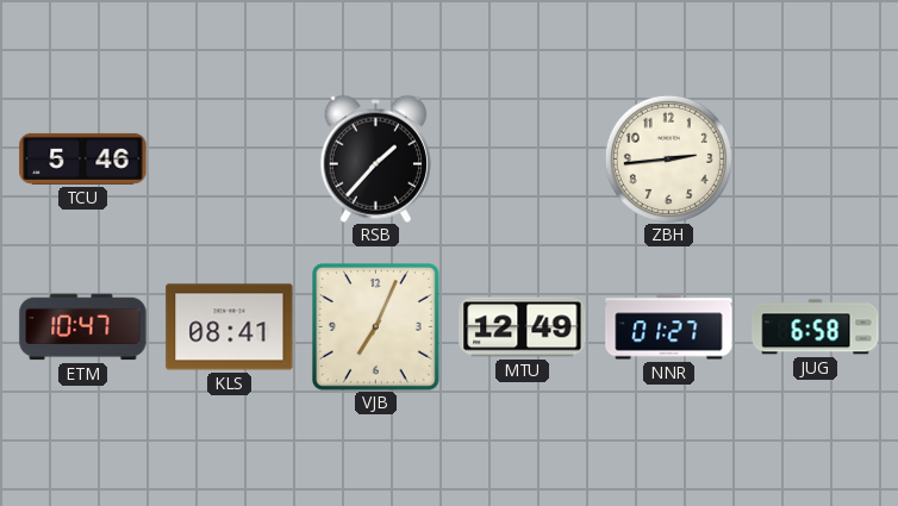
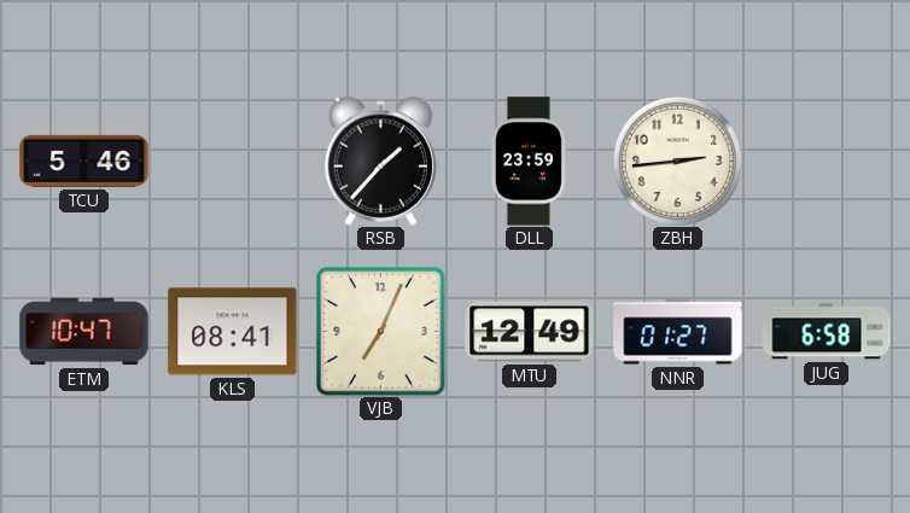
DLL: none -> 23:59
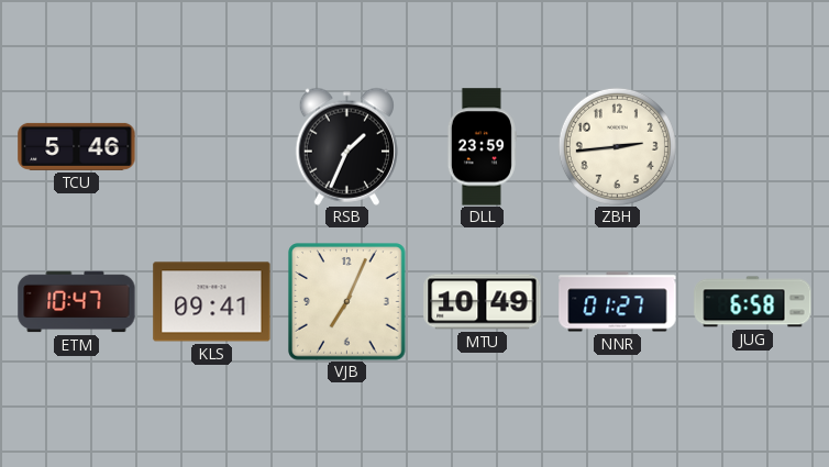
RSB: 1:37 -> 1:34
KLS: 08:41 -> 09:41
MTU: 12:49 -> 10:49
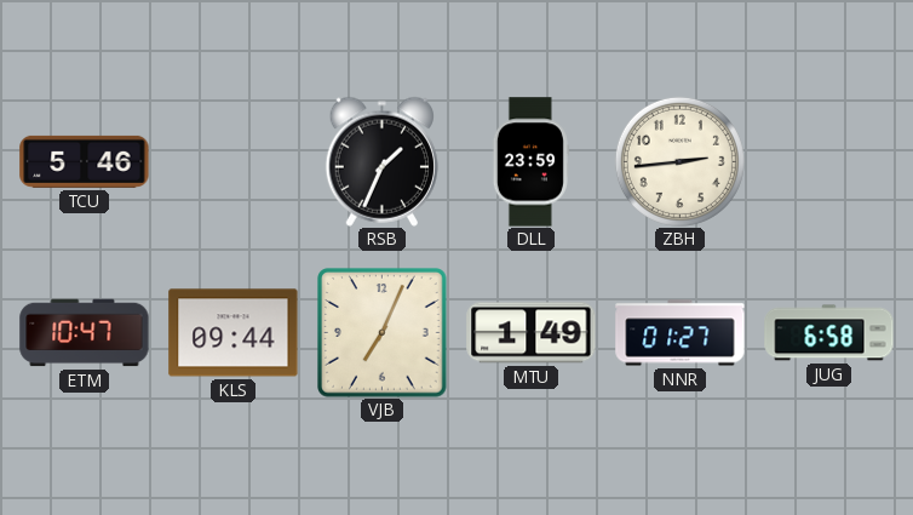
KLS: 09:41 -> 09:44
MTU: 10:49 -> 1:49
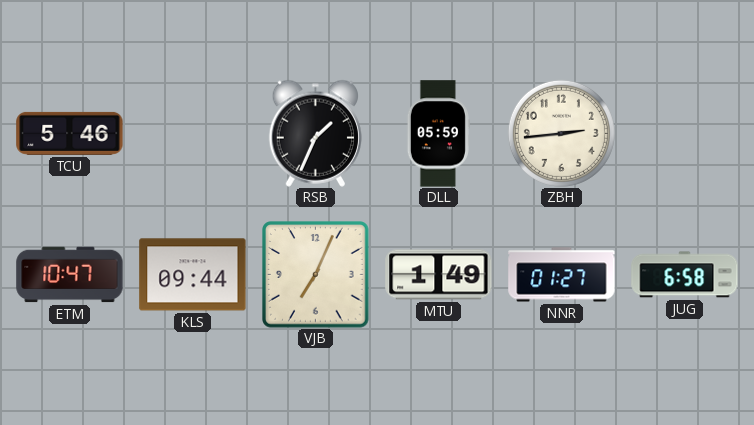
DLL: 23:59 -> 05:59
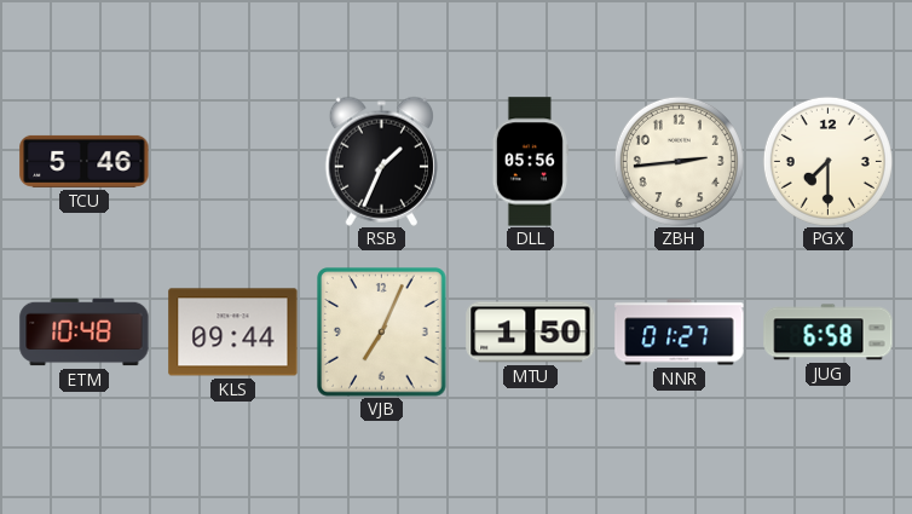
DLL: 05:59 -> 05:56
PGX: none -> 7:30
ETM: 10:47 -> 10:48
MTU: 1:49 -> 1:50
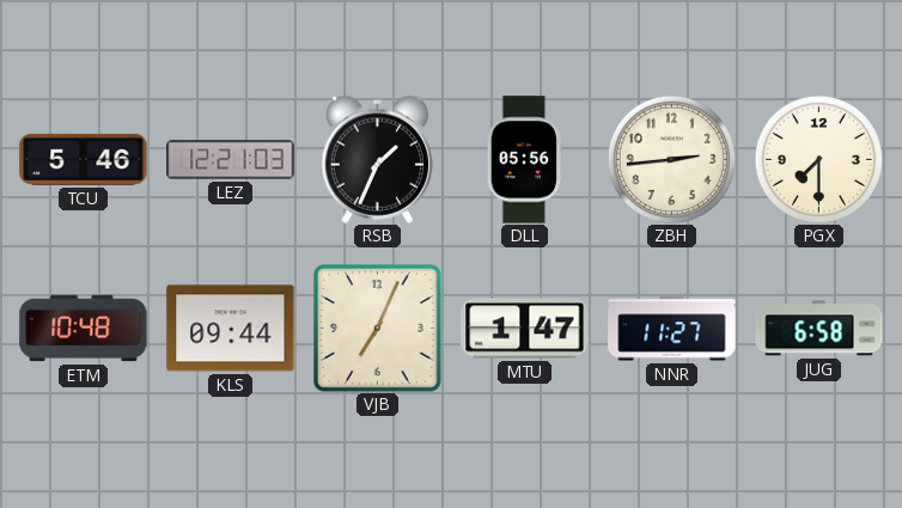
LEZ: none -> 12:21
MTU: 1:50 -> 1:47
NNR: 01:27 -> 11:27
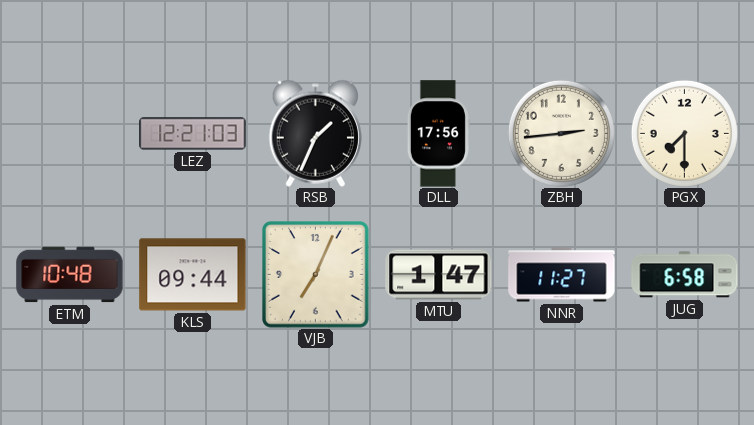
TCU: 5:46 -> none
DLL: 05:56 -> 17:56
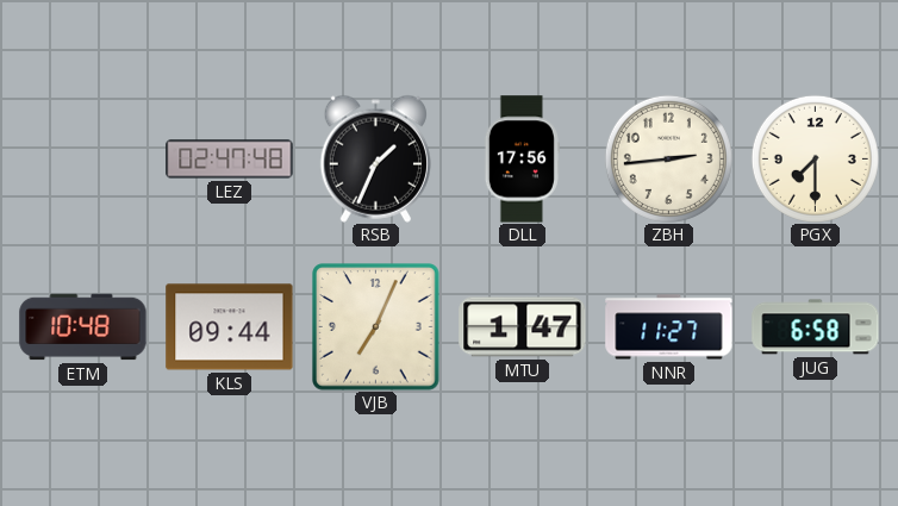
LEZ: 12:21 -> 02:47
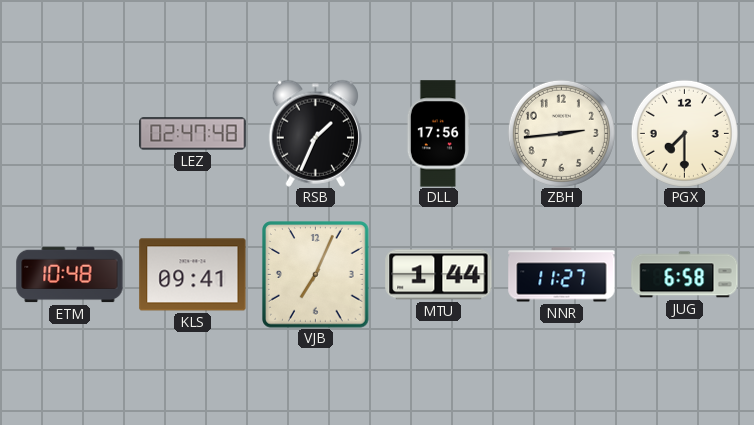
KLS: 09:44 -> 09:41
MTU: 1:47 -> 1:44
